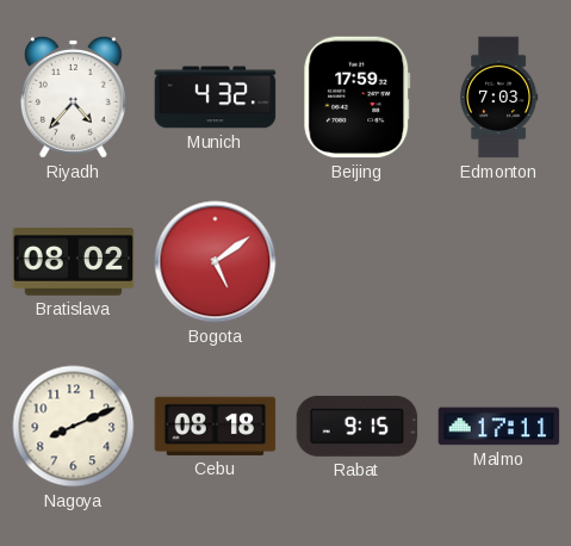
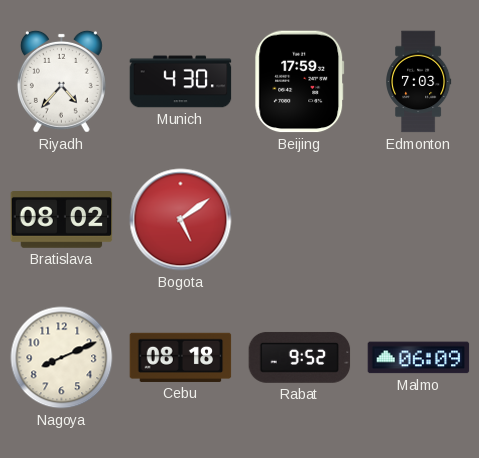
Munich: 4:32 -> 4:30
Rabat: 9:15 -> 9:52
Malmo: 17:11 -> 06:09
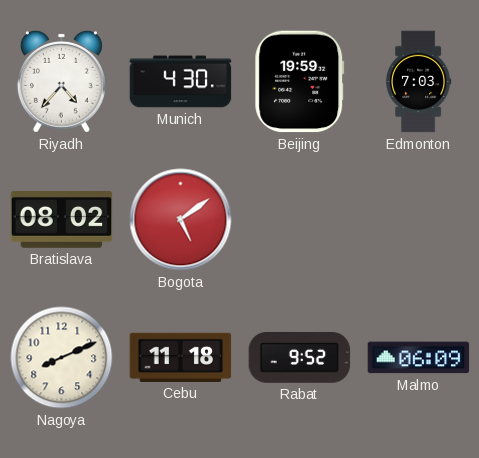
Beijing: 17:59 -> 19:59
Cebu: 08:18 -> 11:18
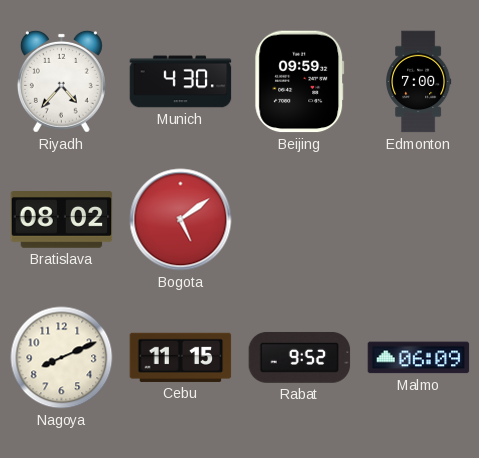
Beijing: 19:59 -> 09:59
Edmonton: 7:03 -> 7:00
Cebu: 11:18 -> 11:15
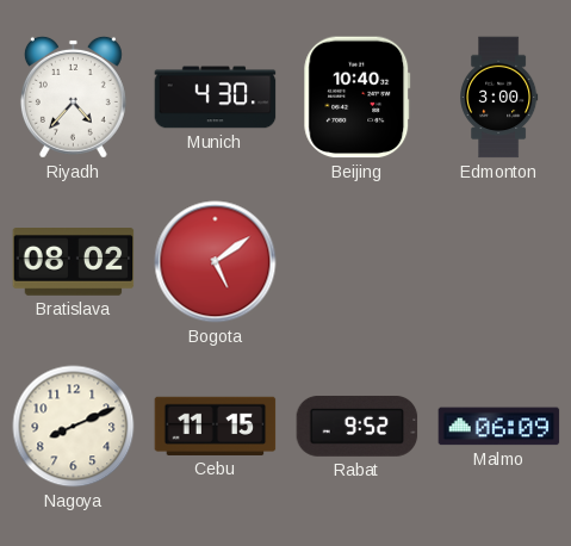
Beijing: 09:59 -> 10:40
Edmonton: 7:00 -> 3:00
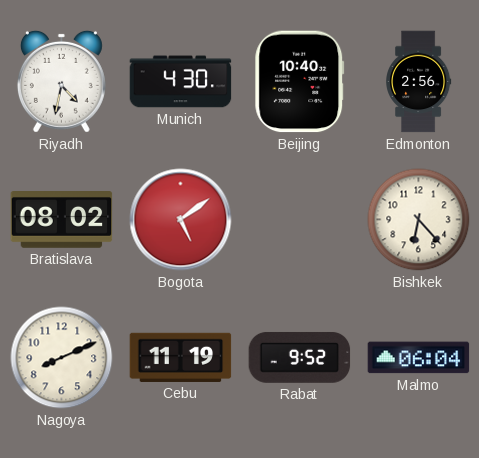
Riyadh: 4:37 -> 4:32
Edmonton: 3:00 -> 2:56
Bishkek: none -> 6:23
Cebu: 11:15 -> 11:19
Malmo: 06:09 -> 06:04
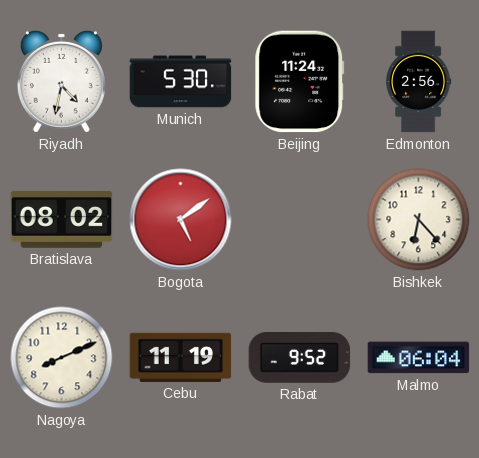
Munich: 4:30 -> 5:30
Beijing: 10:40 -> 11:24
